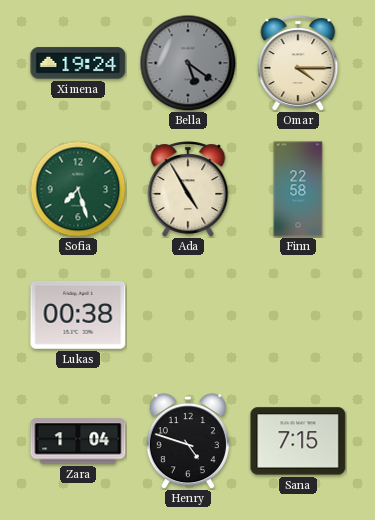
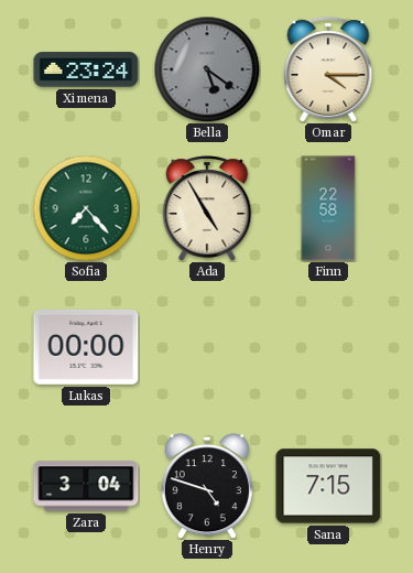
Ximena: 19:24 -> 23:24
Sofia: 7:27 -> 7:23
Lukas: 00:38 -> 00:00
Zara: 1:04 -> 3:04
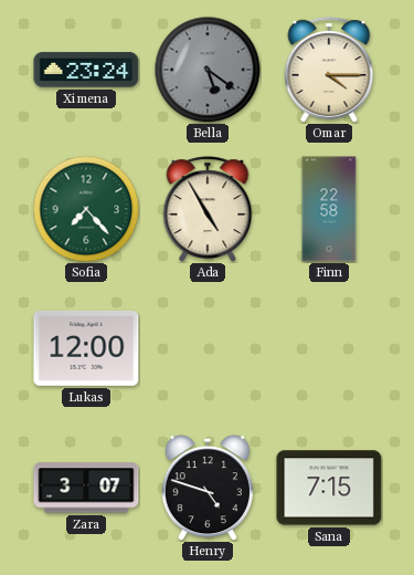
Lukas: 00:00 -> 12:00
Zara: 3:04 -> 3:07
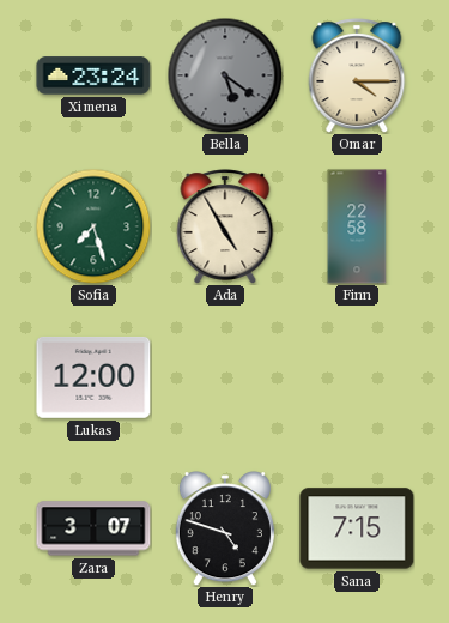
Sofia: 7:23 -> 7:27
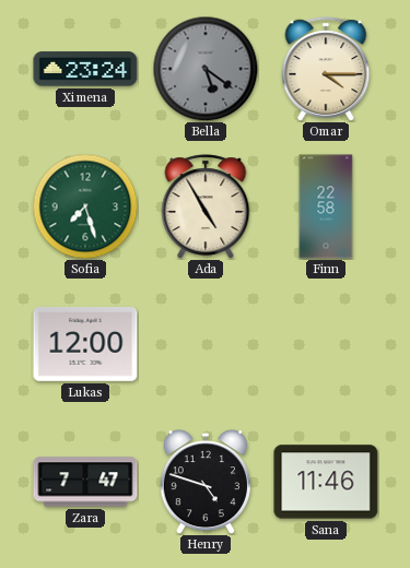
Zara: 3:07 -> 7:47
Sana: 7:15 -> 11:46
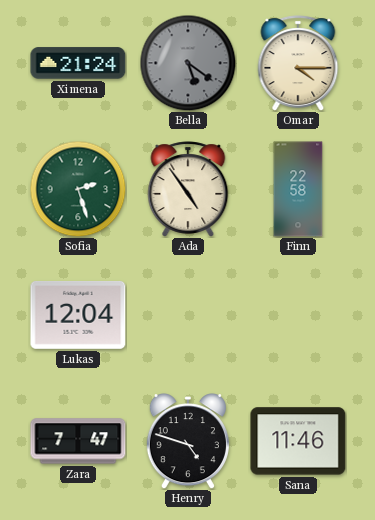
Ximena: 23:24 -> 21:24
Sofia: 7:27 -> 2:27
Ada: 4:55 -> 4:54
Lukas: 12:00 -> 12:04
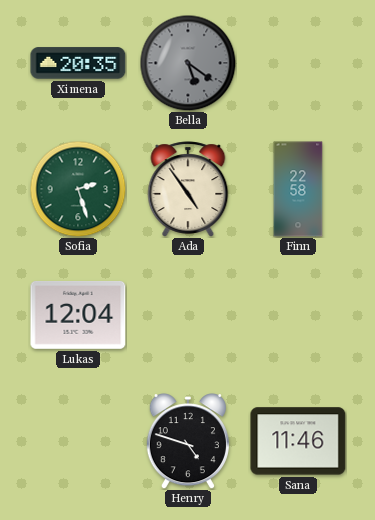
Ximena: 21:24 -> 20:35
Omar: 4:15 -> none
Zara: 7:47 -> none
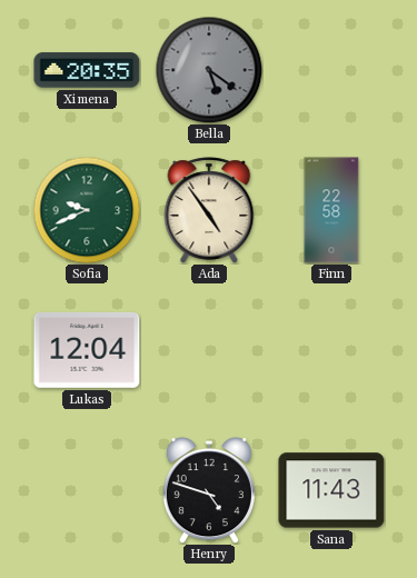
Sofia: 2:27 -> 9:41
Sana: 11:46 -> 11:43
